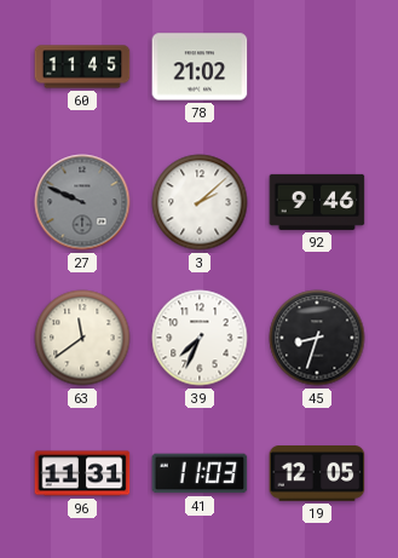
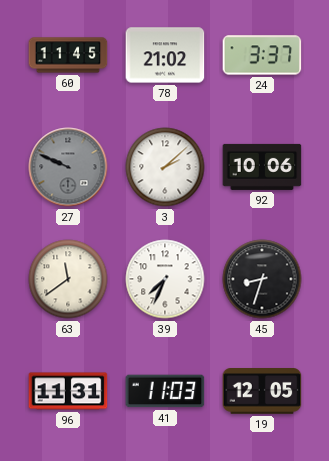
24: none -> 3:37
92: 9:46 -> 10:06
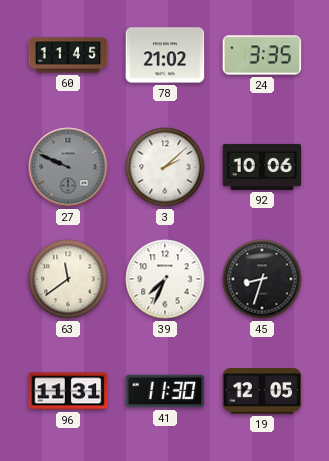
24: 3:37 -> 3:35
41: 11:03 -> 11:30
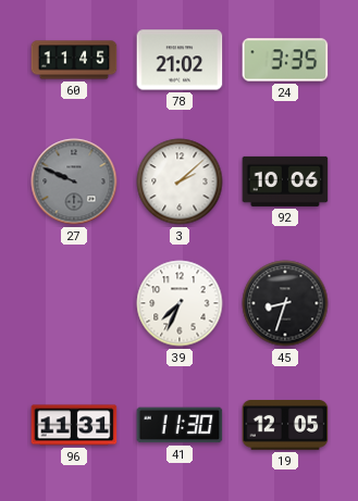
63: 11:39 -> none
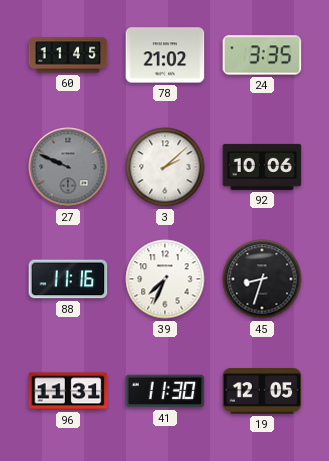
88: none -> 11:16
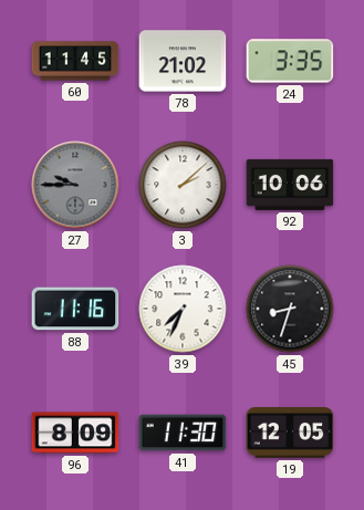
27: 9:49 -> 9:45
96: 11:31 -> 8:09
